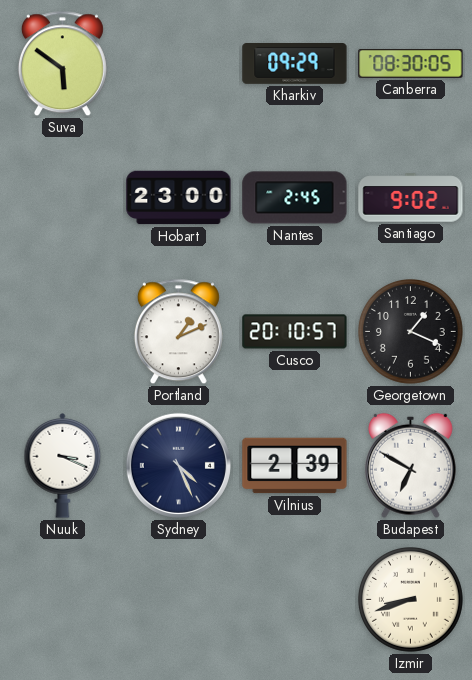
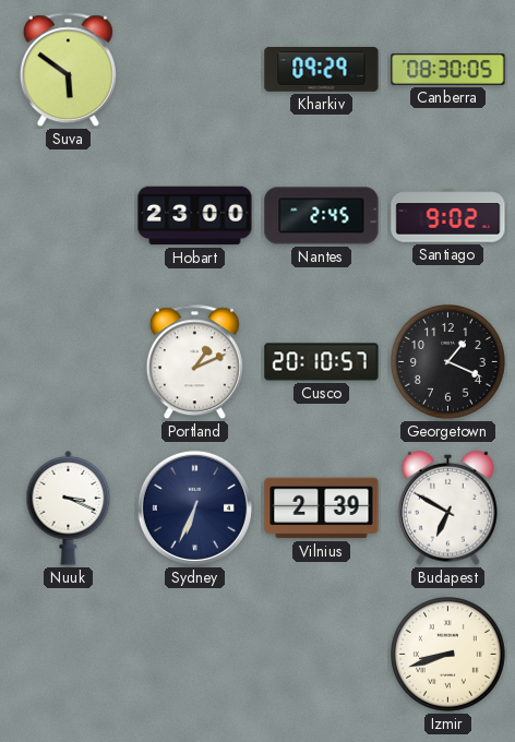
Sydney: 4:26 -> 6:34
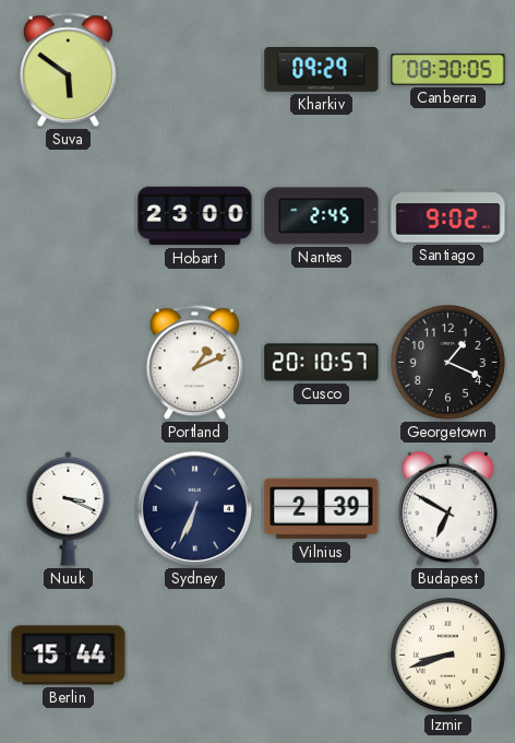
Berlin: none -> 15:44
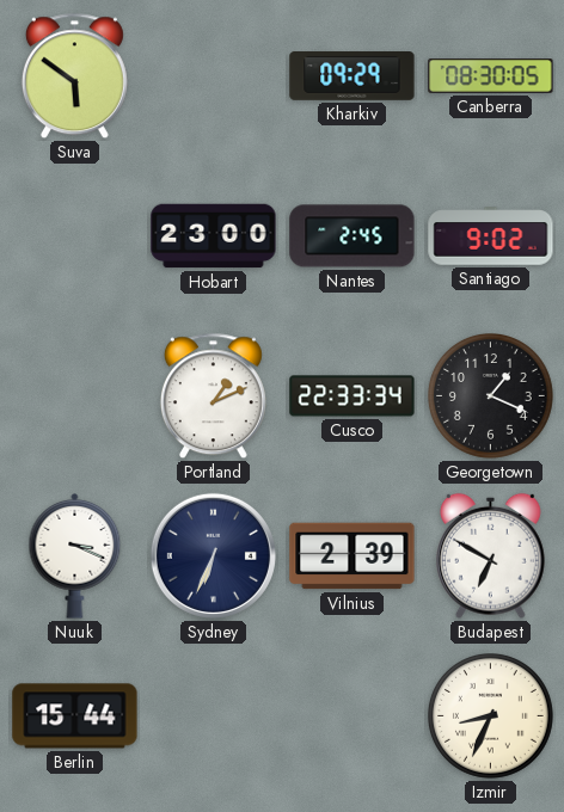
Cusco: 20:10 -> 22:33
Izmir: 8:42 -> 8:34
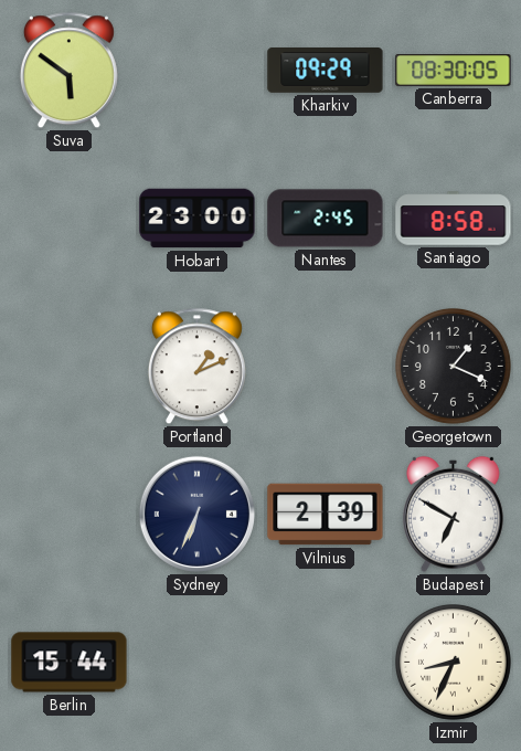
Santiago: 9:02 -> 8:58
Cusco: 22:33 -> none
Nuuk: 3:19 -> none
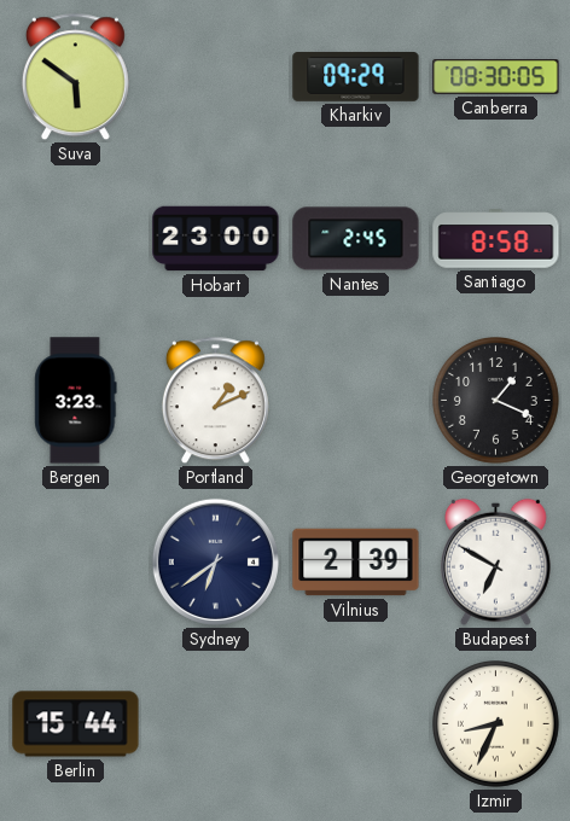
Bergen: none -> 3:23
Sydney: 6:34 -> 6:39
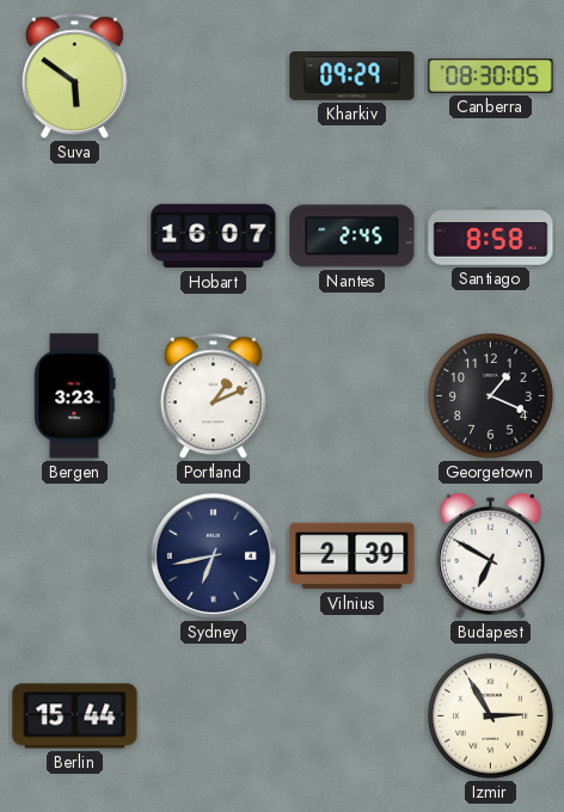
Hobart: 23:00 -> 16:07
Sydney: 6:39 -> 6:43
Izmir: 8:34 -> 2:55
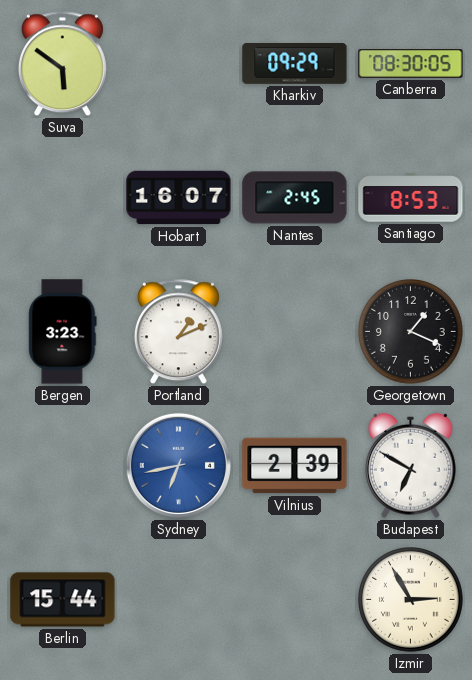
Santiago: 8:58 -> 8:53
Sydney dial: navy -> blue
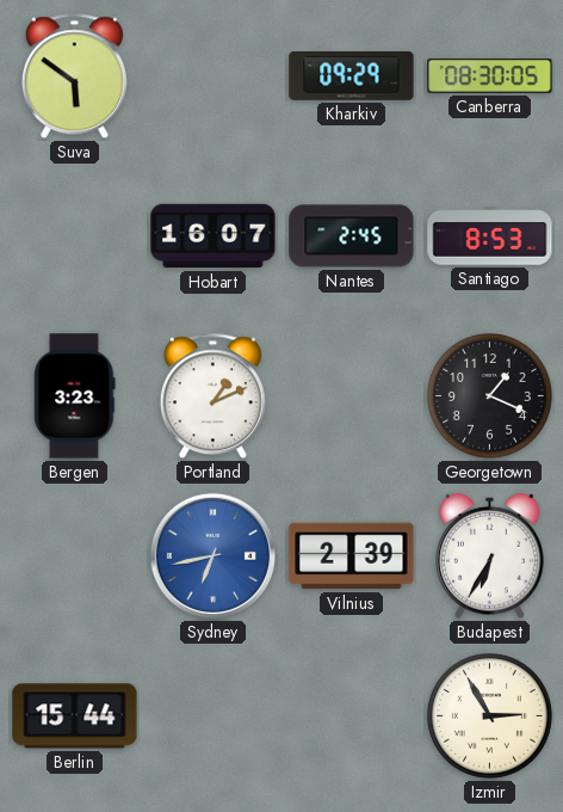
Budapest: 6:50 -> 6:35
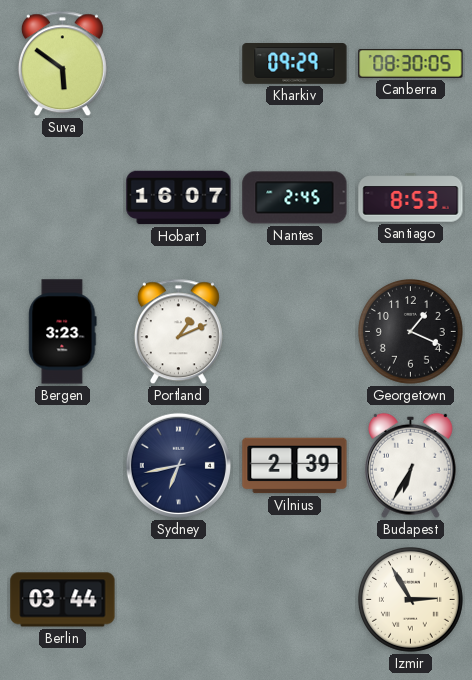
Sydney dial: blue -> navy
Berlin: 15:44 -> 03:44
